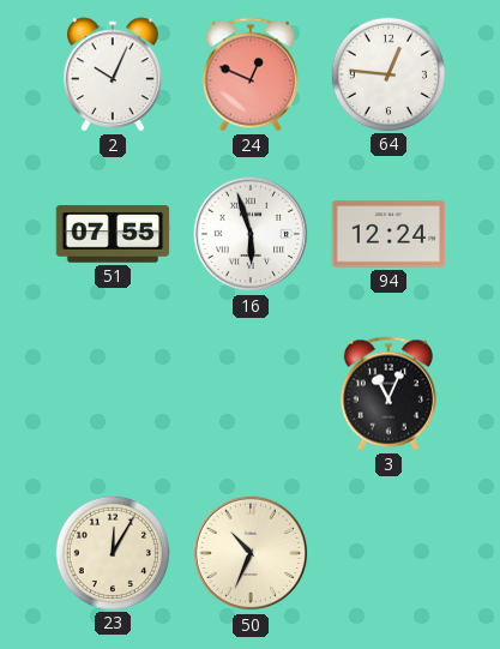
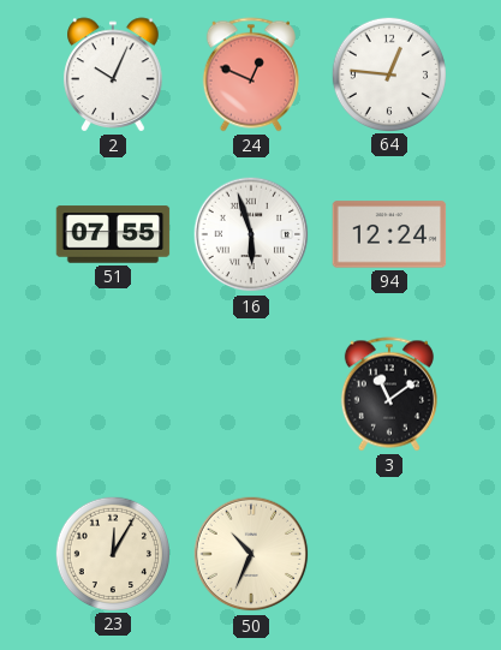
3: 11:04 -> 11:09
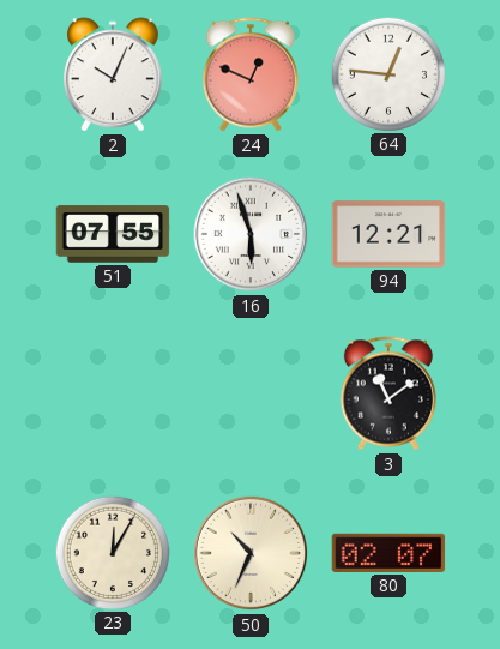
94: 12:24 -> 12:21
80: none -> 02:07
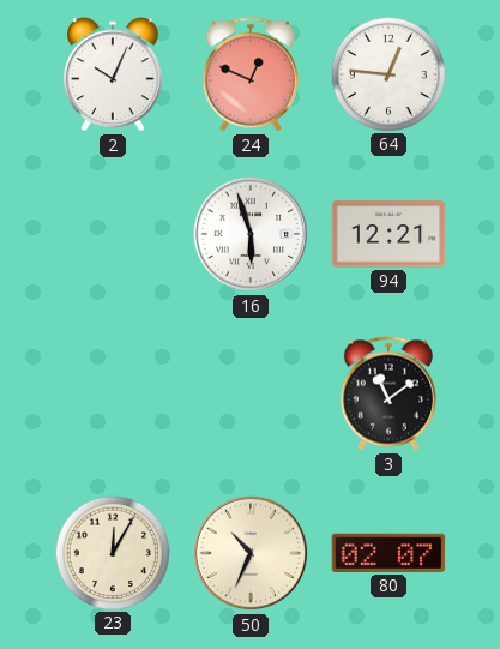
51: 07:55 -> none
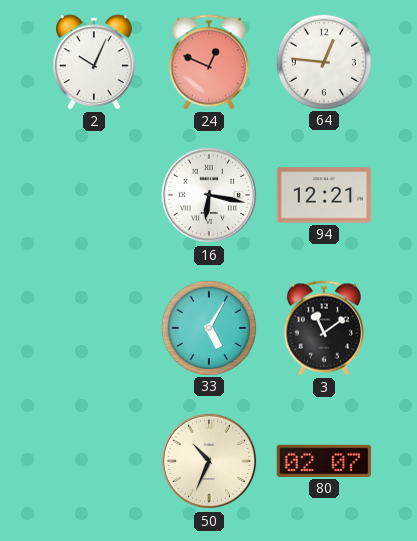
16: 5:57 -> 6:17
33: none -> 5:05
23: 12:05 -> none
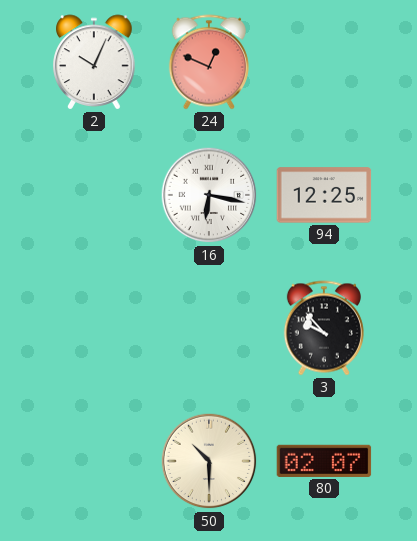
64: 12:46 -> none
94: 12:21 -> 12:25
33: 5:05 -> none
3: 11:09 -> 9:53
50: 10:34 -> 10:30
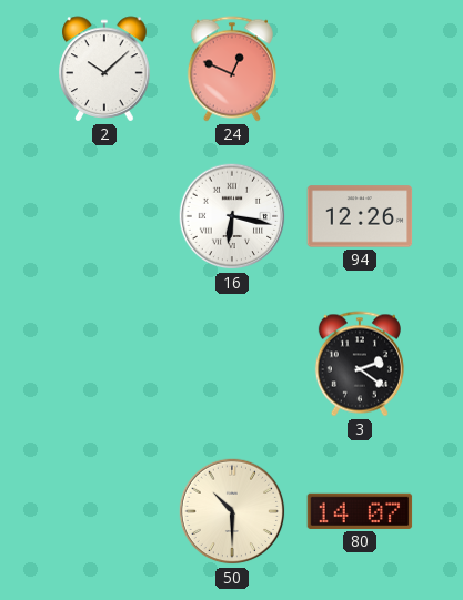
2: 10:04 -> 10:08
94: 12:25 -> 12:26
3: 9:53 -> 2:21
80: 02:07 -> 14:07
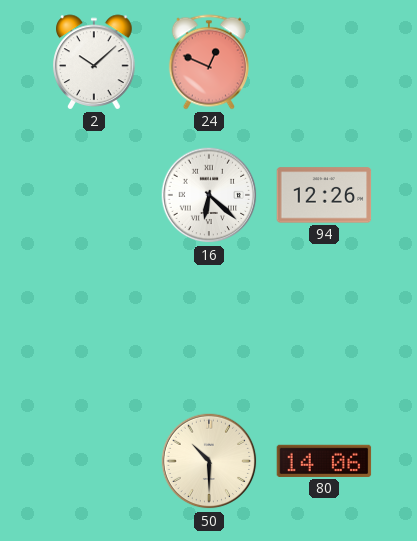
16: 6:17 -> 6:22
3: 2:21 -> none
80: 14:07 -> 14:06
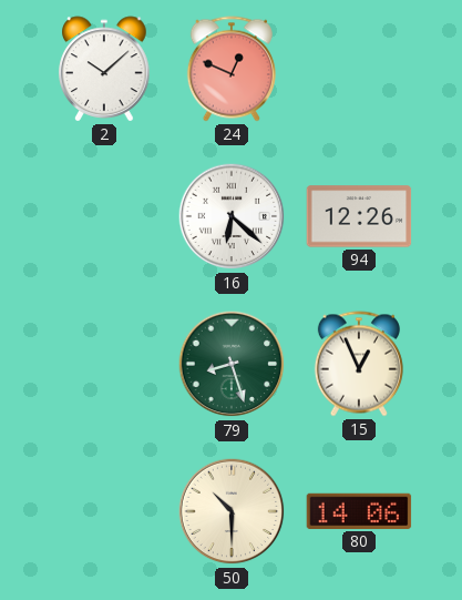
79: none -> 8:27
15: none -> 12:56
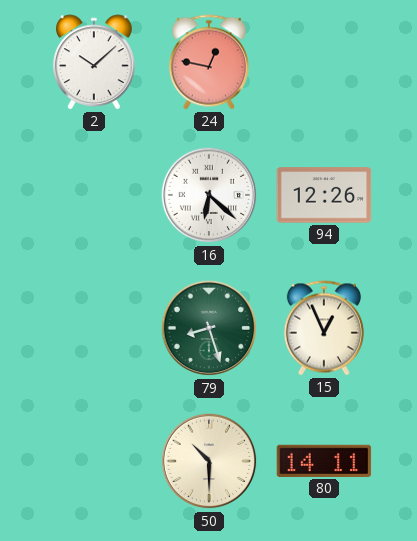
24: 12:49 -> 12:47
80: 14:06 -> 14:11
